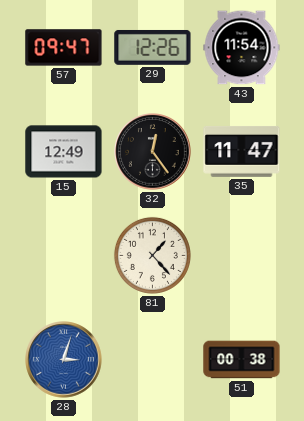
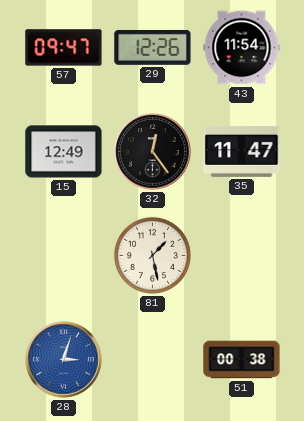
81: 1:23 -> 1:28
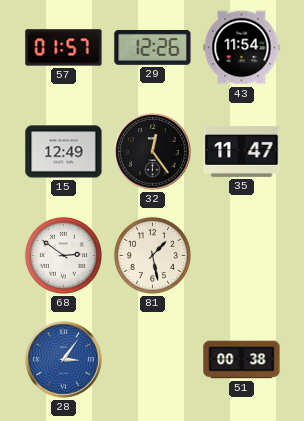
57: 09:47 -> 01:57
68: none -> 2:51
28: 3:03 -> 3:06
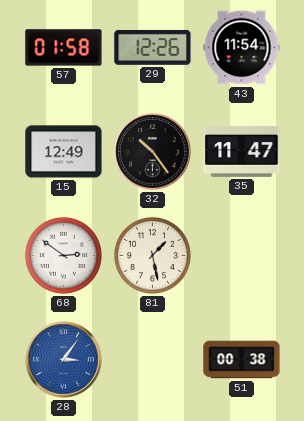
57: 01:57 -> 01:58
32: 12:24 -> 10:24
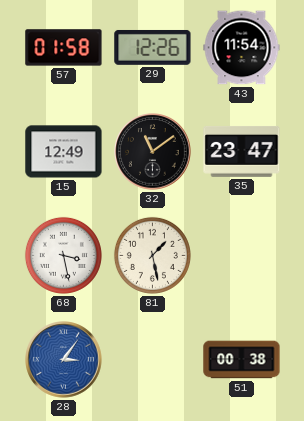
32: 10:24 -> 11:09
35: 11:47 -> 23:47
68: 2:51 -> 3:28
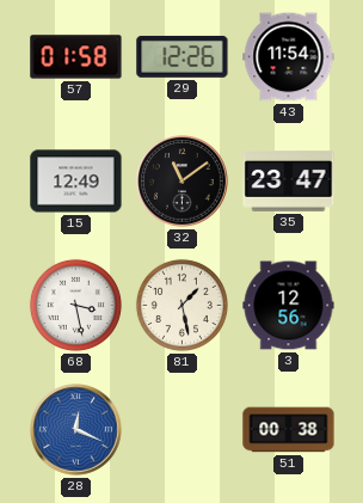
3: none -> 12:56
28: 3:06 -> 12:19
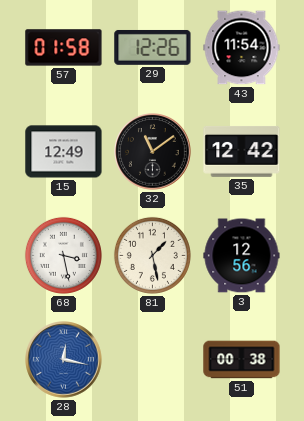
35: 23:47 -> 12:42
28: 12:19 -> 12:17
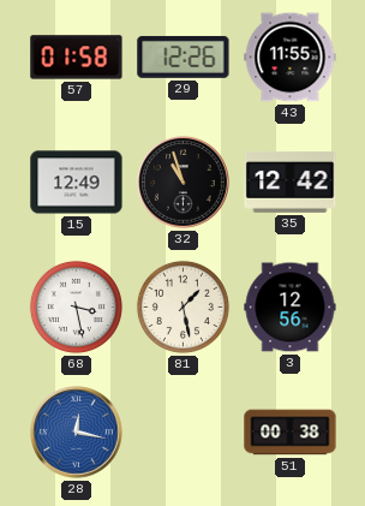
43: 11:54 -> 11:55
32: 11:09 -> 10:57
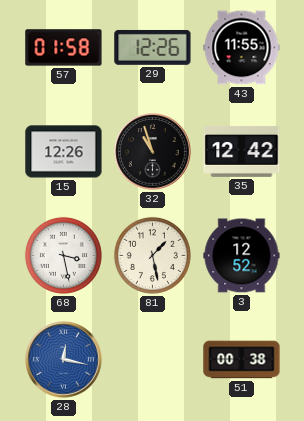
15: 12:49 -> 12:26
3: 12:56 -> 12:52
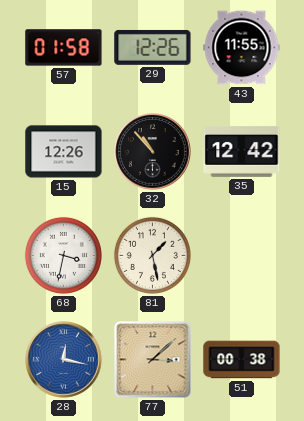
32: 10:57 -> 10:53
68: 3:28 -> 3:32
3: 12:52 -> none
77: none -> 3:08
